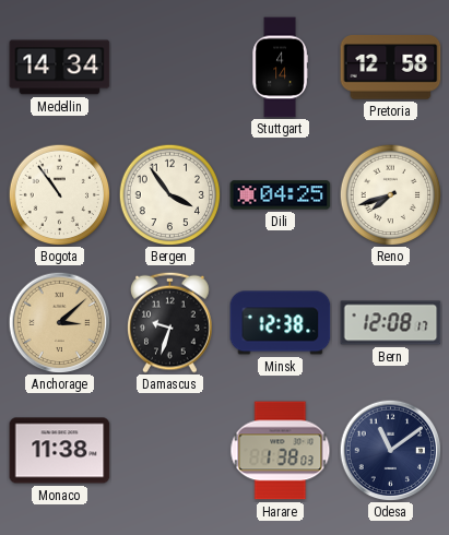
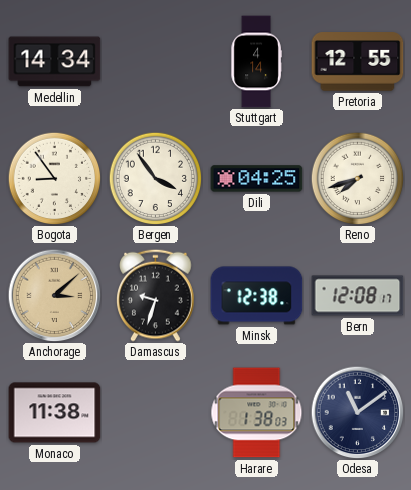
Pretoria: 12:58 -> 12:55
Bogota: 10:54 -> 8:54
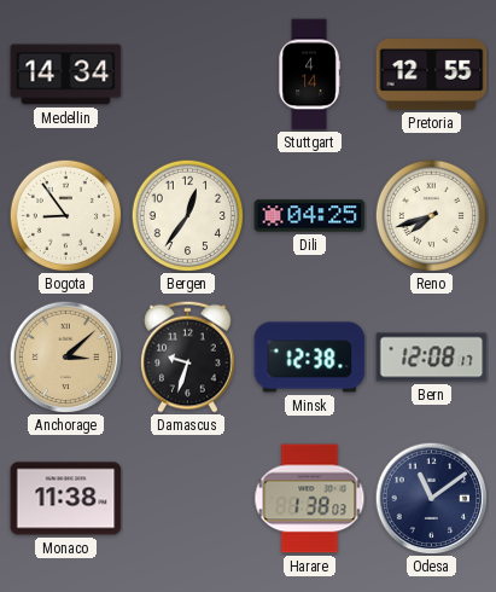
Bergen: 3:54 -> 12:36
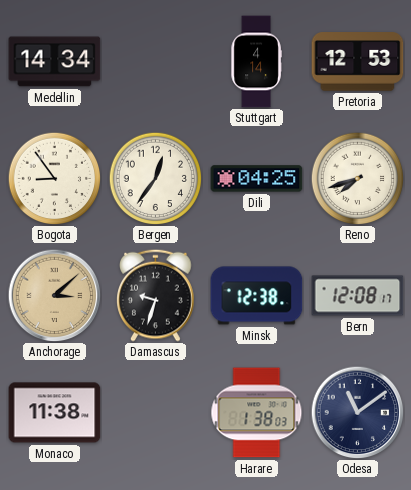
Pretoria: 12:55 -> 12:53
